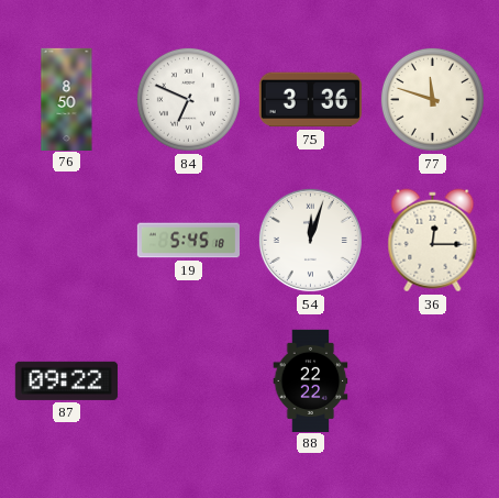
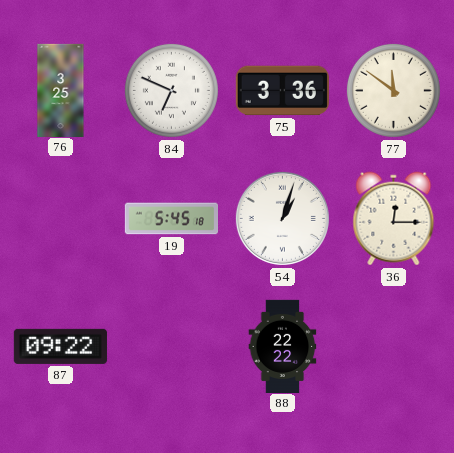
76: 8:50 -> 3:25
77: 11:48 -> 11:51
54: 12:03 -> 1:03
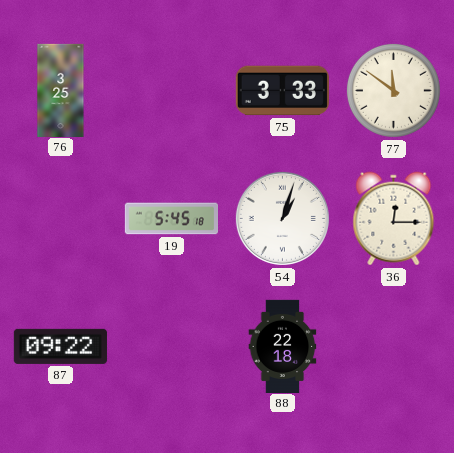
84: 6:49 -> none
75: 3:36 -> 3:33
88: 22:22 -> 22:18
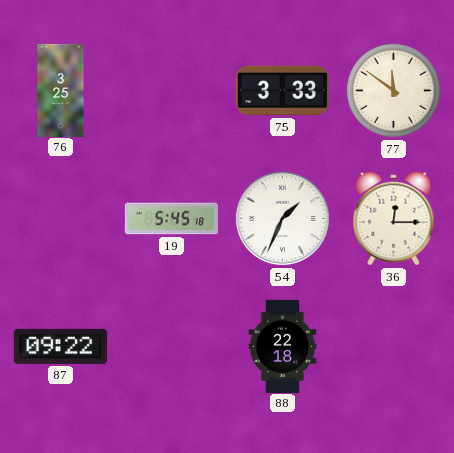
54: 1:03 -> 1:34
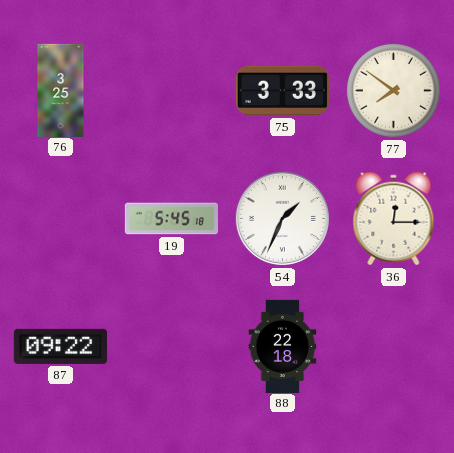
77: 11:51 -> 7:51
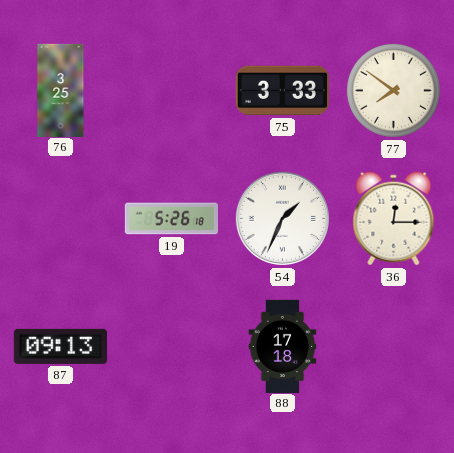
19: 5:45 -> 5:26
87: 09:22 -> 09:13
88: 22:18 -> 17:18
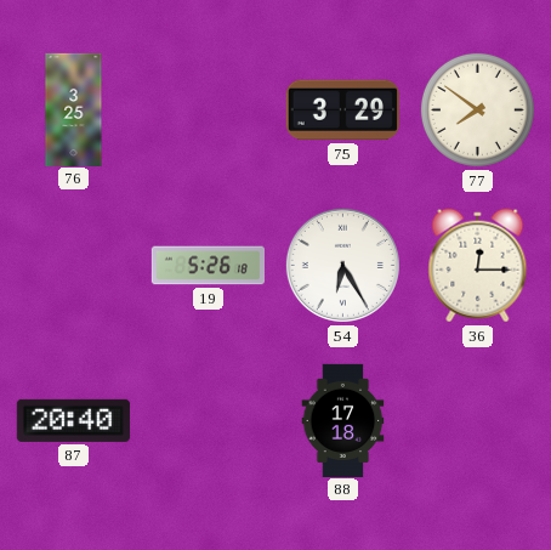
75: 3:33 -> 3:29
54: 1:34 -> 6:25
87: 09:13 -> 20:40
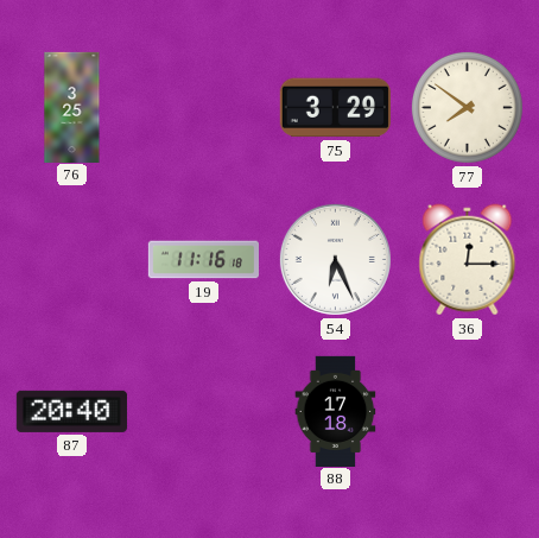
19: 5:26 -> 11:16
54: 6:25 -> 6:26
